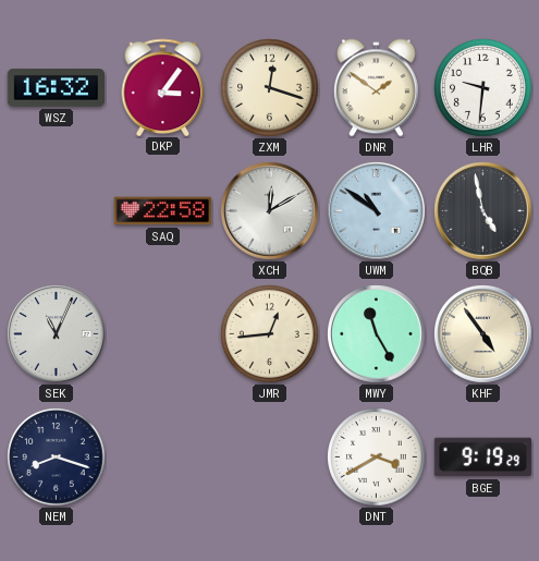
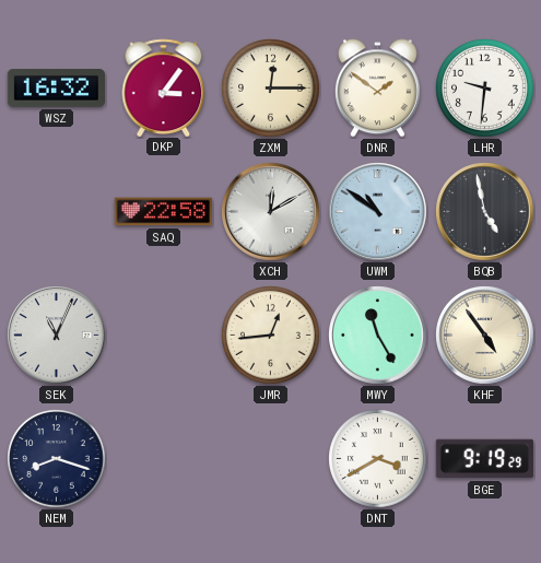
ZXM: 12:18 -> 12:15
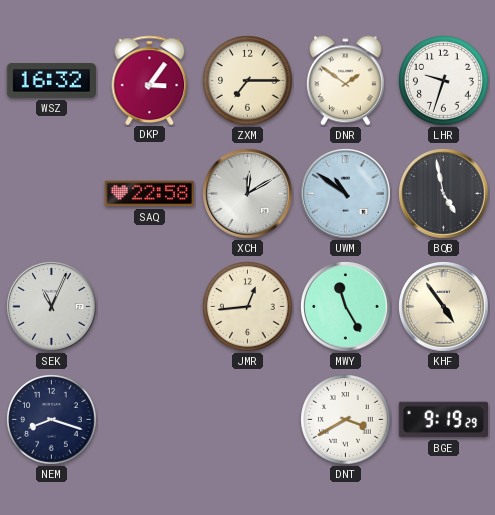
ZXM: 12:15 -> 7:15
LHR: 9:31 -> 9:33
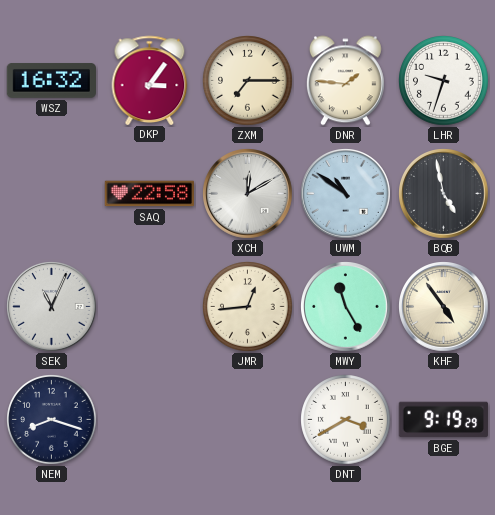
DNR: 1:51 -> 1:46
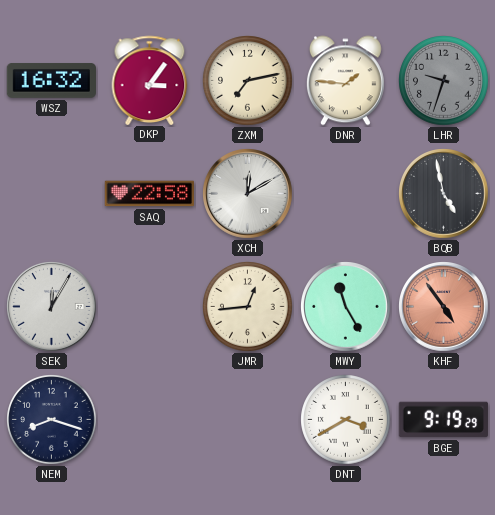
ZXM: 7:15 -> 7:13
LHR dial: white -> grey
UWM: 10:51 -> none
SEK: 11:04 -> 12:05
KHF dial: cream -> salmon
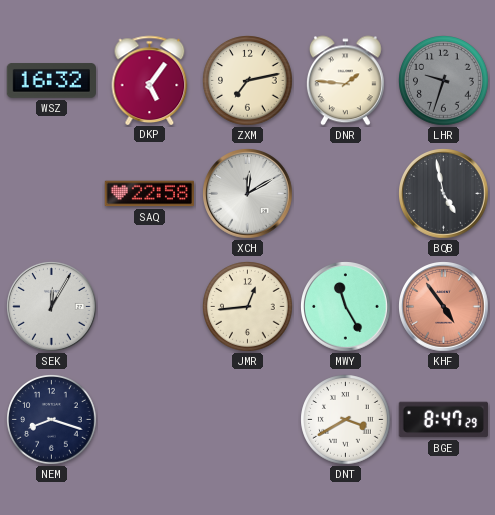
DKP: 3:06 -> 5:06
BGE: 9:19 -> 8:47
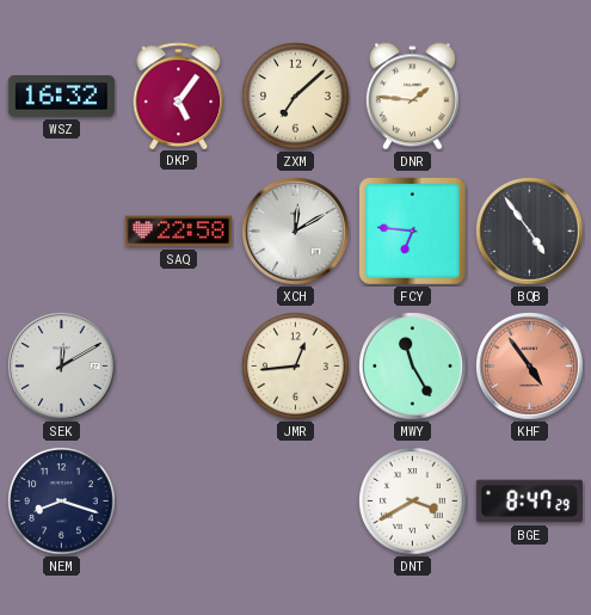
ZXM: 7:13 -> 7:08
LHR: 9:33 -> none
FCY: none -> 6:46
BQB: 4:58 -> 4:54
SEK: 12:05 -> 12:10
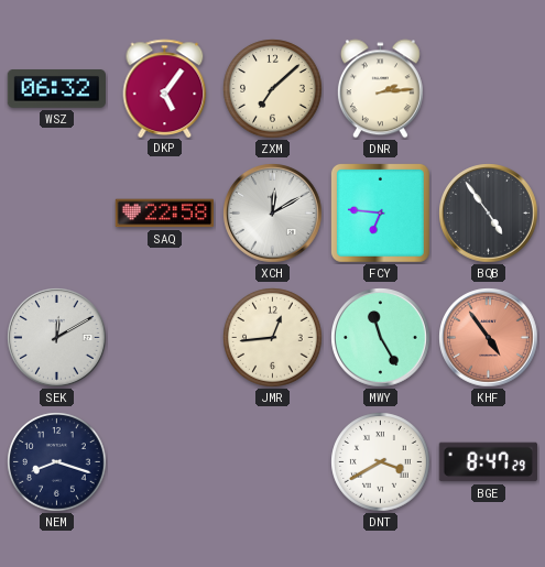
WSZ: 16:32 -> 06:32
DNR: 1:46 -> 2:14
